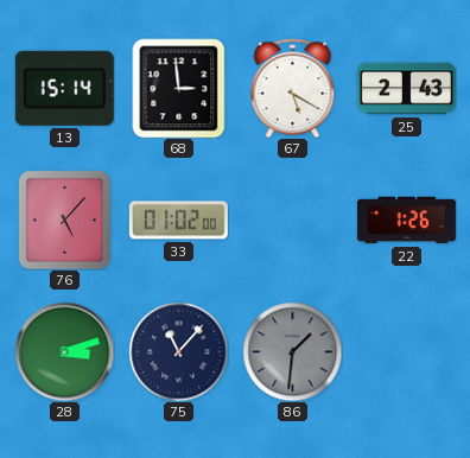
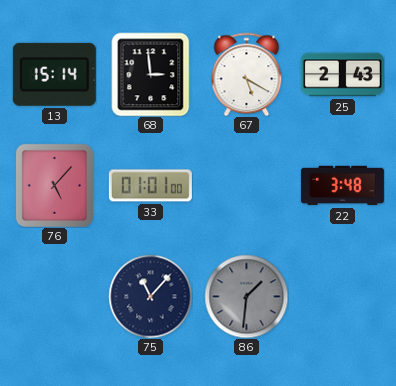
33: 01:02 -> 01:01
22: 1:26 -> 3:48
28: 3:12 -> none
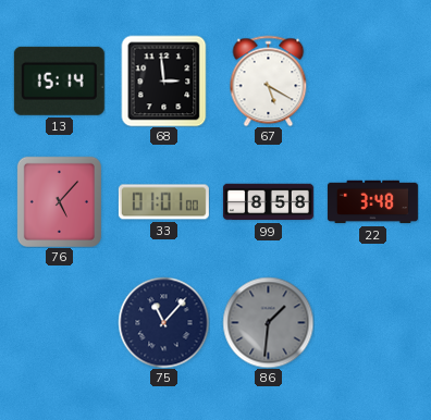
25: 2:43 -> none
99: none -> 8:58
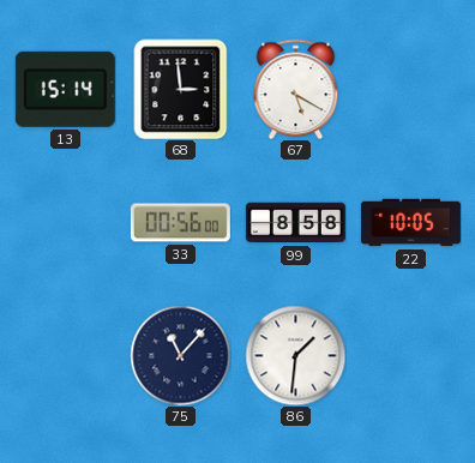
76: 5:07 -> none
33: 01:01 -> 00:56
22: 3:48 -> 10:05
86 dial: grey -> white
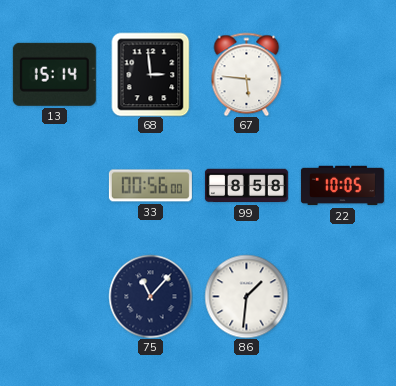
67: 5:20 -> 5:46
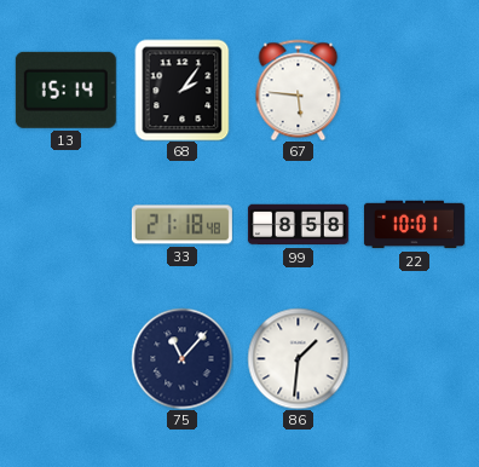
68: 2:59 -> 2:06
33: 00:56 -> 21:18
22: 10:05 -> 10:01
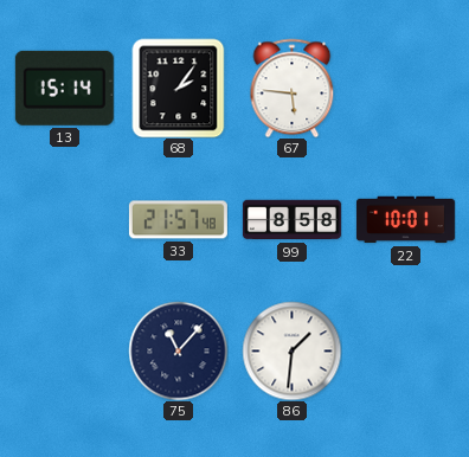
33: 21:18 -> 21:57
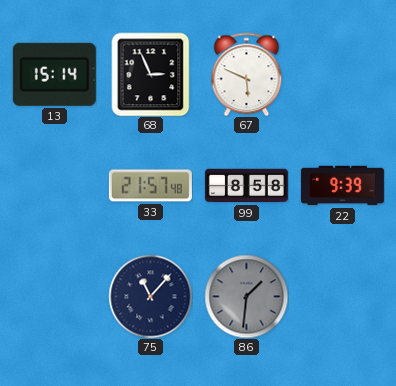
68: 2:06 -> 2:56
67: 5:46 -> 5:49
22: 10:01 -> 9:39
86 dial: white -> grey
